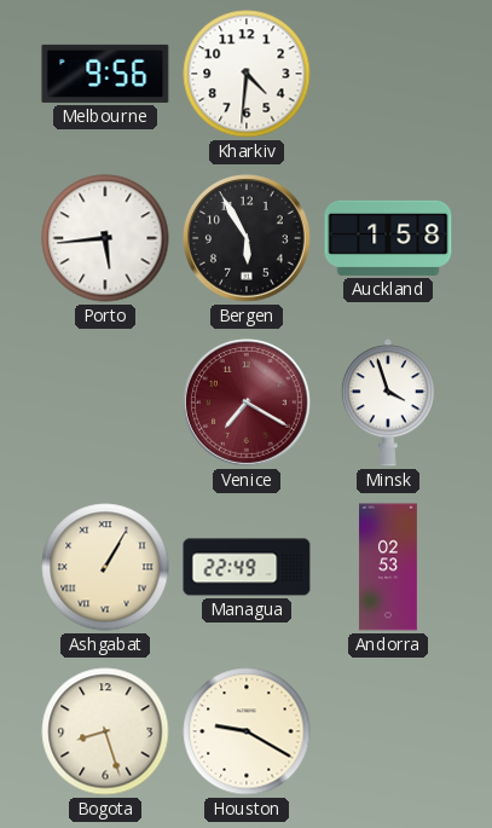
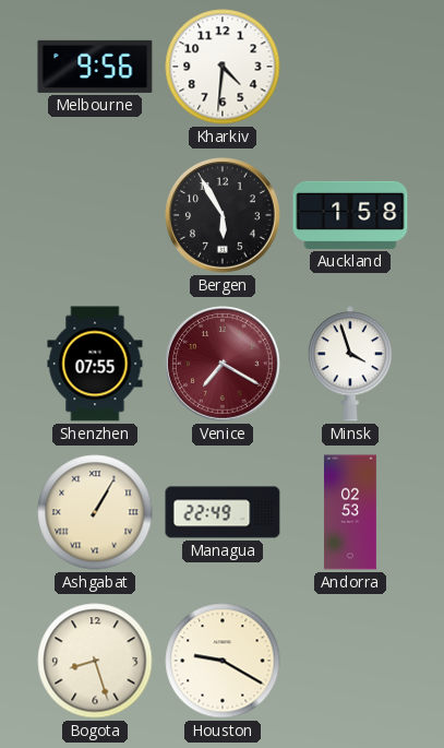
Porto: 5:44 -> none
Shenzhen: none -> 07:55
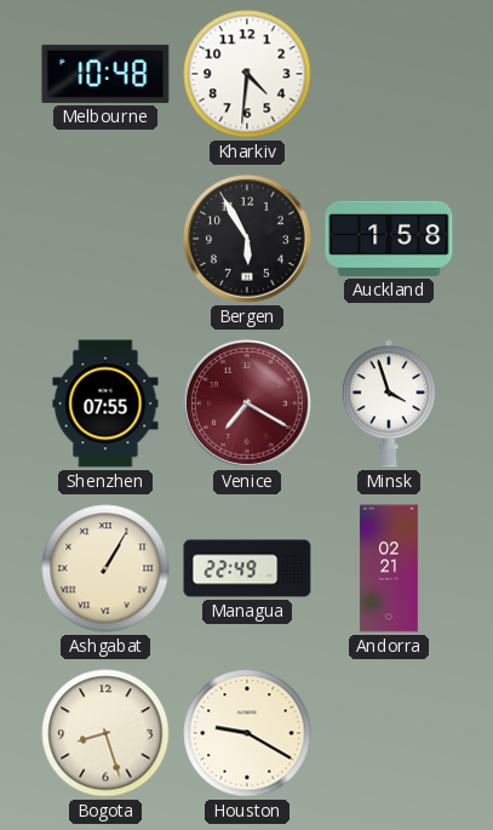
Melbourne: 9:56 -> 10:48
Andorra: 02:53 -> 02:21
